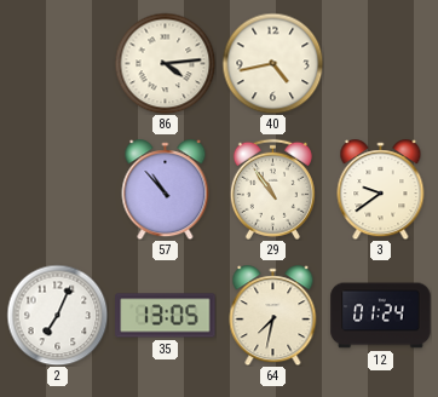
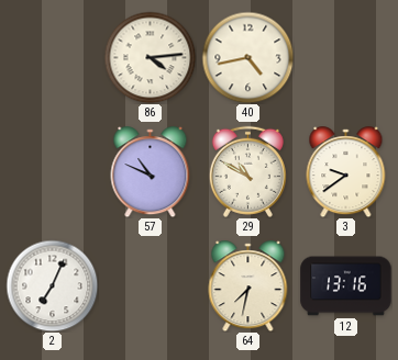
57: 10:53 -> 10:49
29: 10:54 -> 10:50
35: 13:05 -> none
12: 01:24 -> 13:16
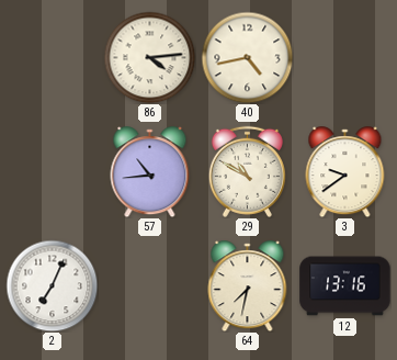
57: 10:49 -> 10:44
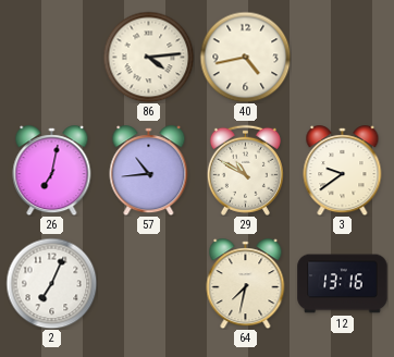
26: none -> 7:02
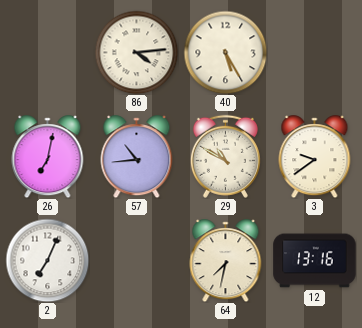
40: 4:43 -> 5:25
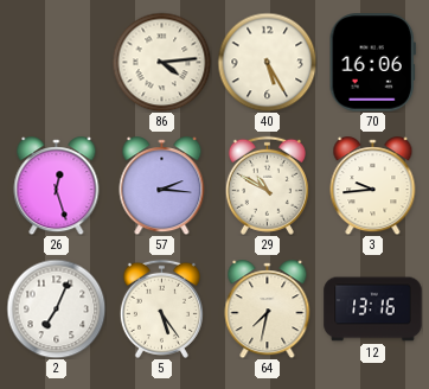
70: none -> 16:06
26: 7:02 -> 12:27
57: 10:44 -> 2:16
3: 9:39 -> 9:44
5: none -> 5:24
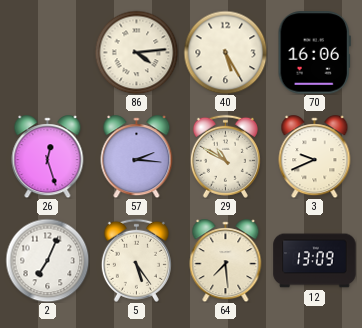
3: 9:44 -> 9:41
64: 7:32 -> 7:29
12: 13:16 -> 13:09
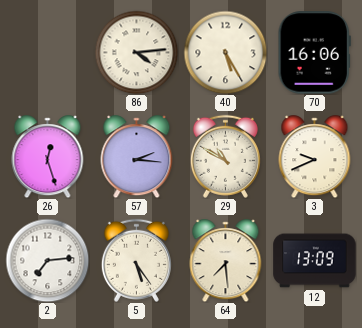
2: 7:04 -> 7:14
